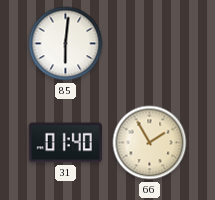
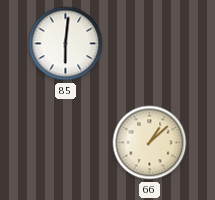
31: 01:40 -> none
66: 1:55 -> 1:08
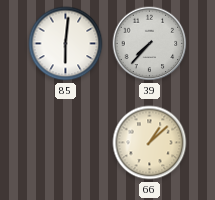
39: none -> 7:37
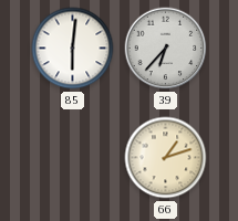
39: 7:37 -> 6:37
66: 1:08 -> 1:12
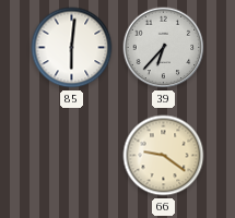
66: 1:12 -> 9:21
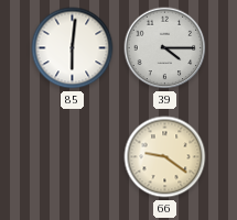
39: 6:37 -> 4:15
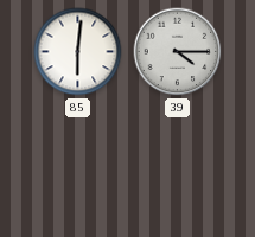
66: 9:21 -> none
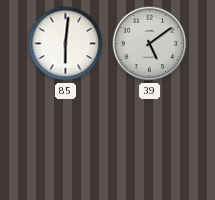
39: 4:15 -> 5:09
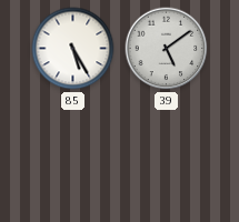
85: 6:01 -> 5:25
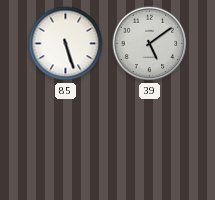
85: 5:25 -> 5:27
